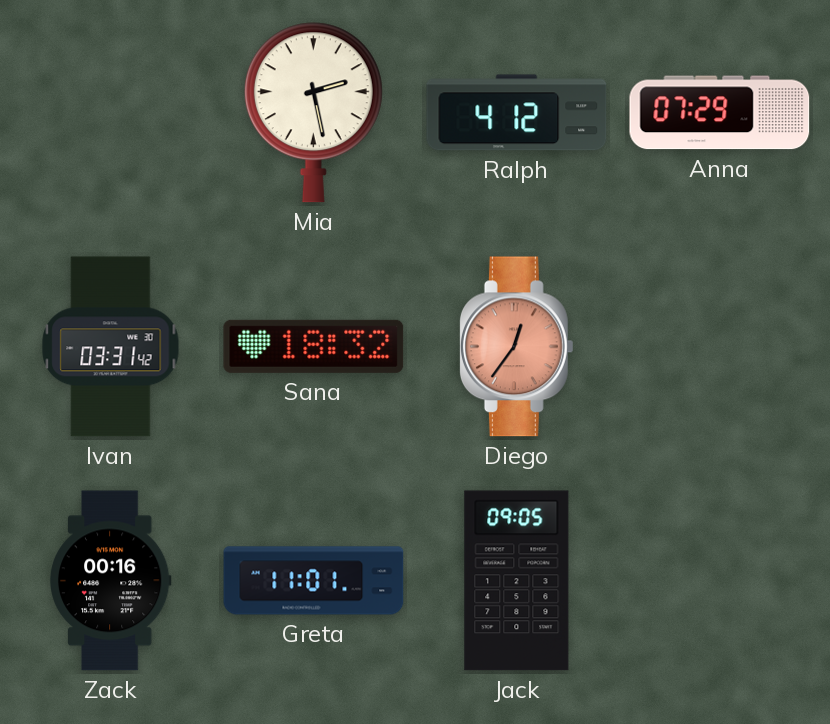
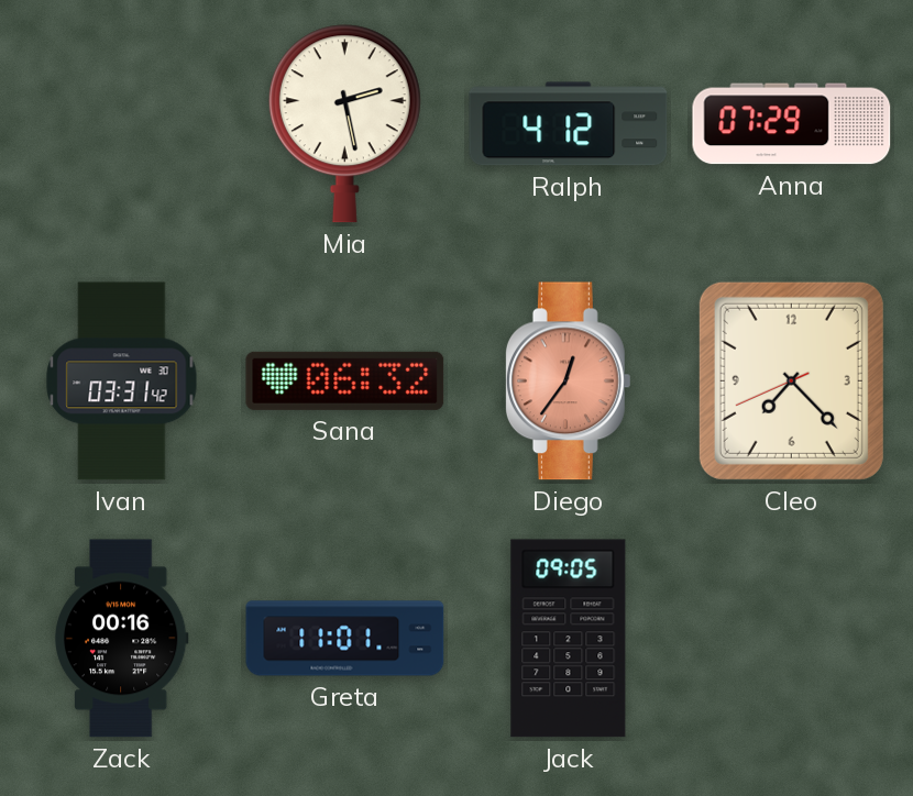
Sana: 18:32 -> 06:32
Cleo: none -> 7:22
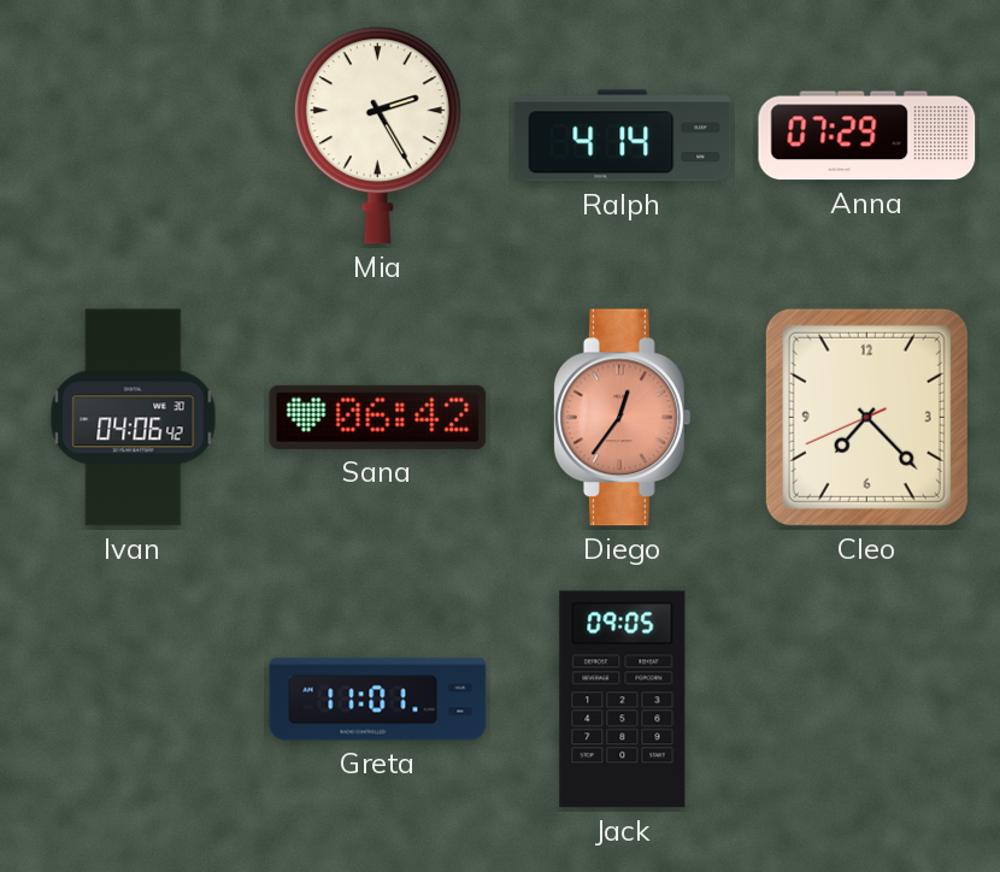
Mia: 2:28 -> 2:25
Ralph: 4:12 -> 4:14
Ivan: 03:31 -> 04:06
Sana: 06:32 -> 06:42
Zack: 00:16 -> none
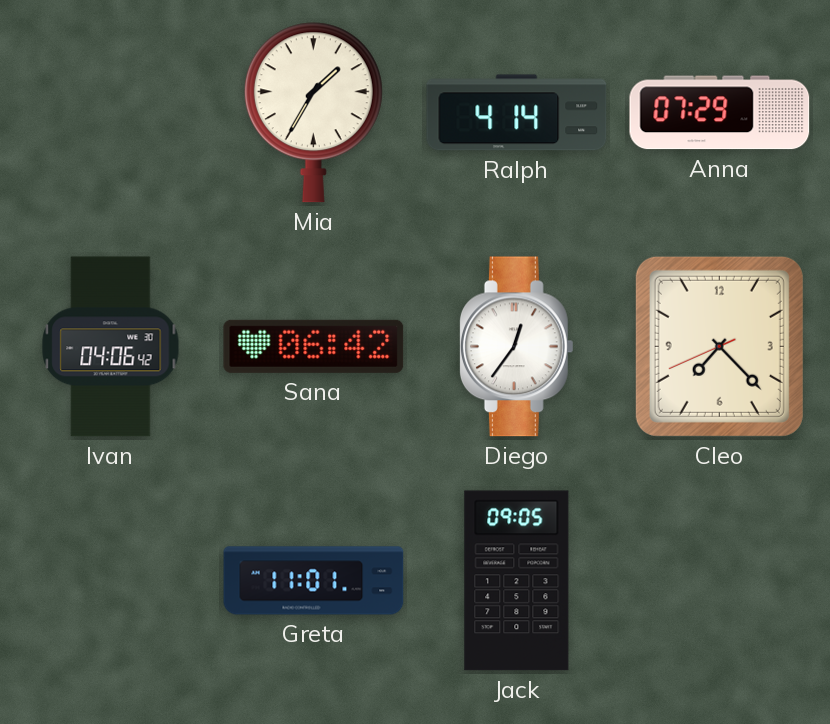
Mia: 2:25 -> 1:35
Diego dial: salmon -> white
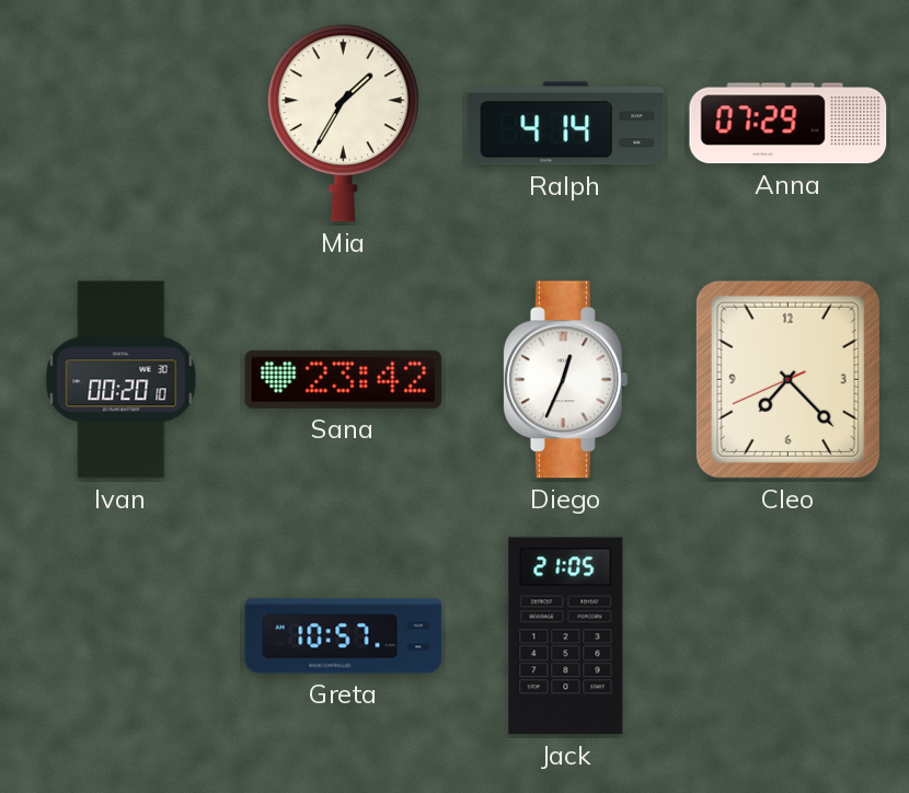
Ivan: 04:06 -> 00:20
Sana: 06:42 -> 23:42
Diego: 12:36 -> 12:34
Greta: 11:01 -> 10:57
Jack: 09:05 -> 21:05
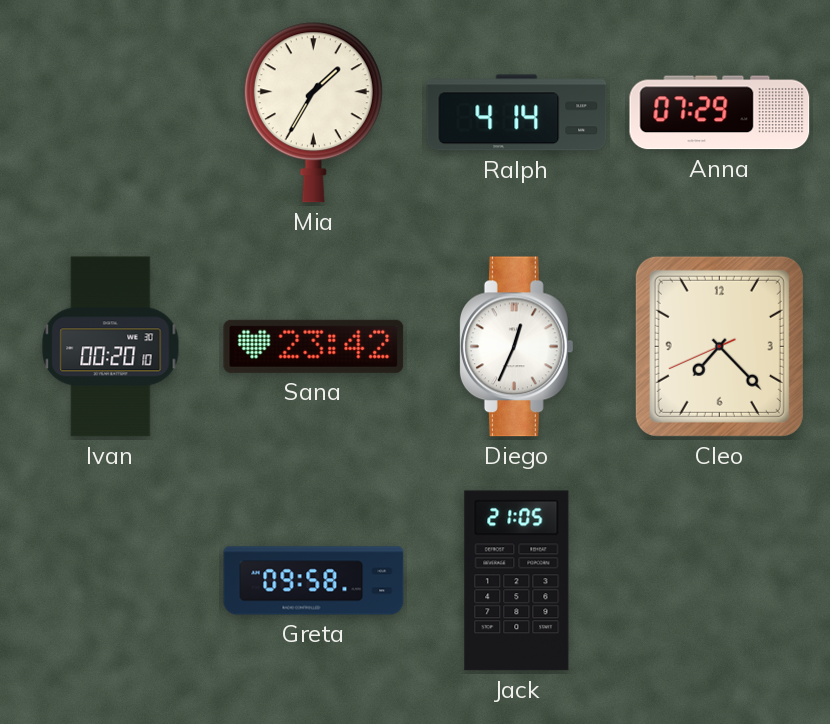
Greta: 10:57 -> 09:58
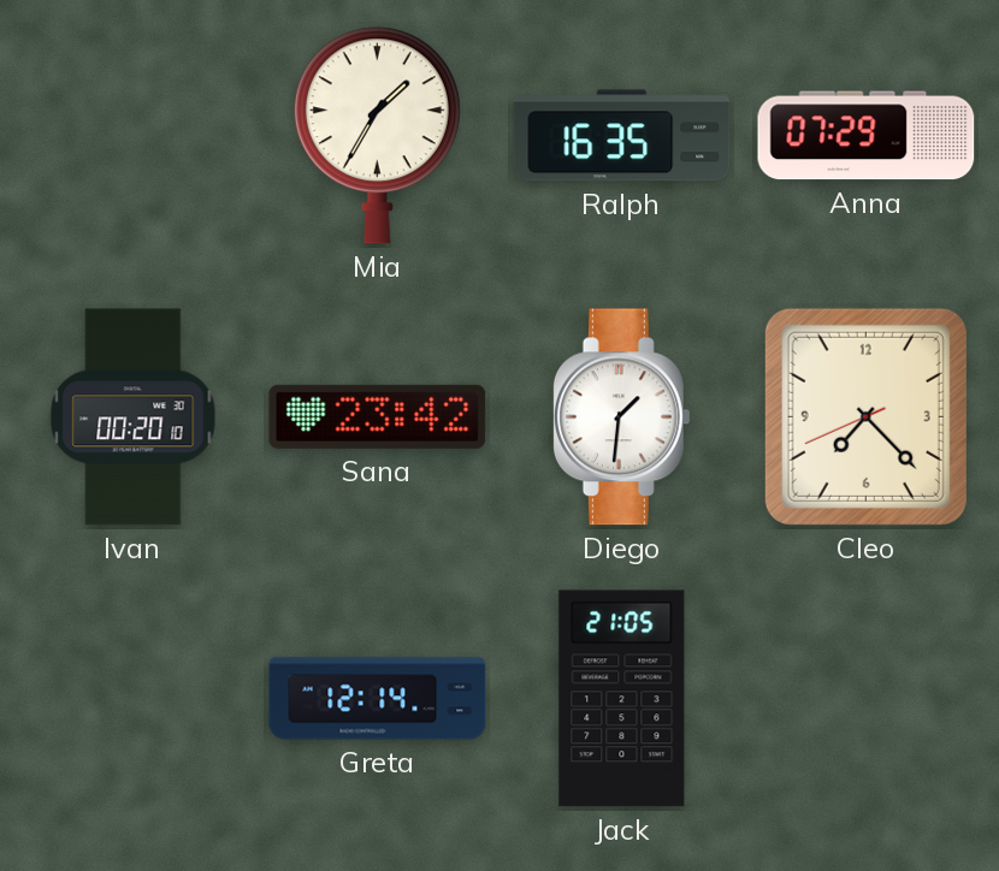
Ralph: 4:14 -> 16:35
Diego: 12:34 -> 1:31
Greta: 09:58 -> 12:14
